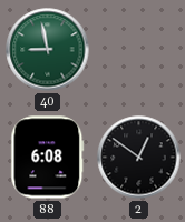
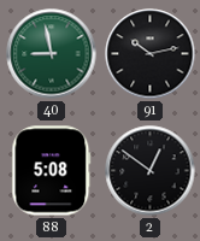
91: none -> 10:13
88: 6:08 -> 5:08
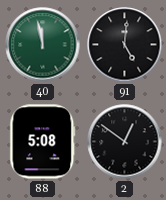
40: 8:58 -> 11:58
91: 10:13 -> 5:01
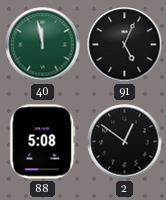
91: 5:01 -> 5:04
